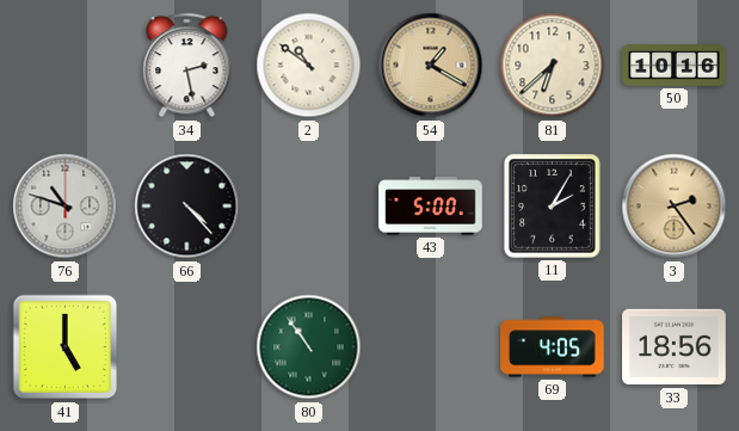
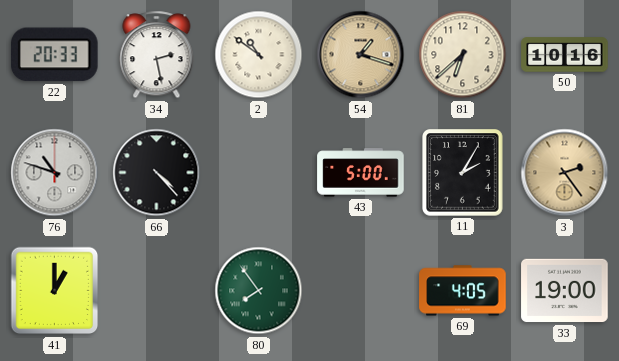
22: none -> 20:33
54: 1:20 -> 1:18
41: 5:00 -> 1:00
80: 10:54 -> 7:54
33: 18:56 -> 19:00
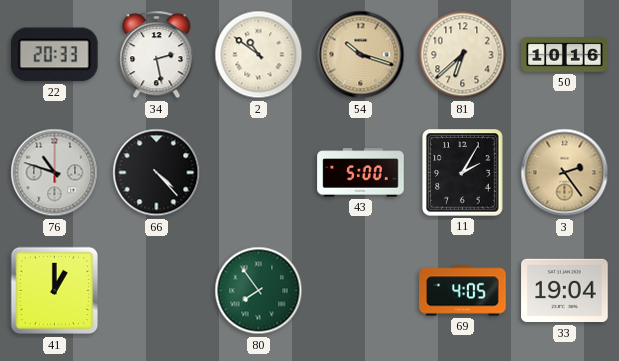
54: 1:18 -> 10:18
33: 19:00 -> 19:04
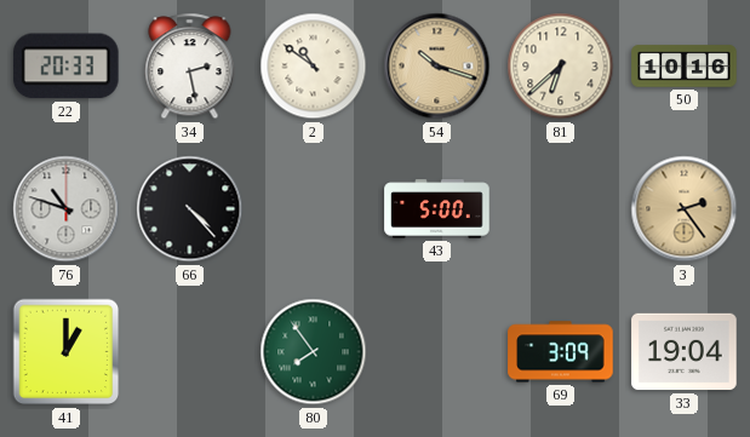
11: 2:05 -> none
69: 4:05 -> 3:09
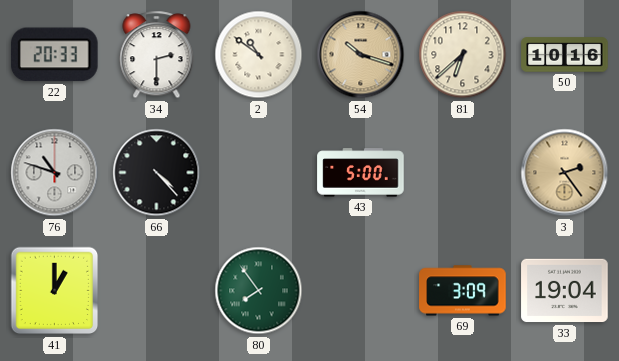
34: 2:28 -> 2:30
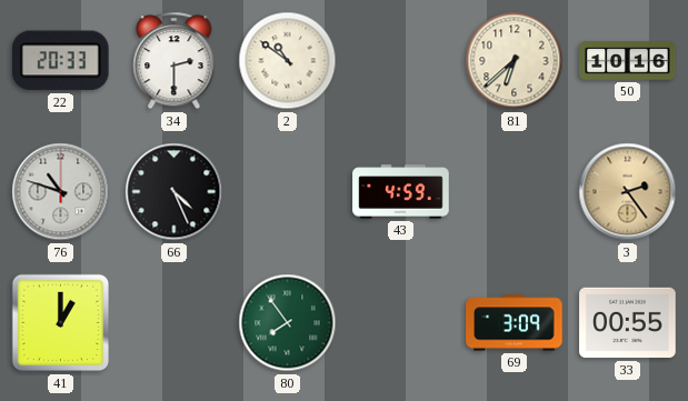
54: 10:18 -> none
66: 4:23 -> 4:26
43: 5:00 -> 4:59
33: 19:04 -> 00:55
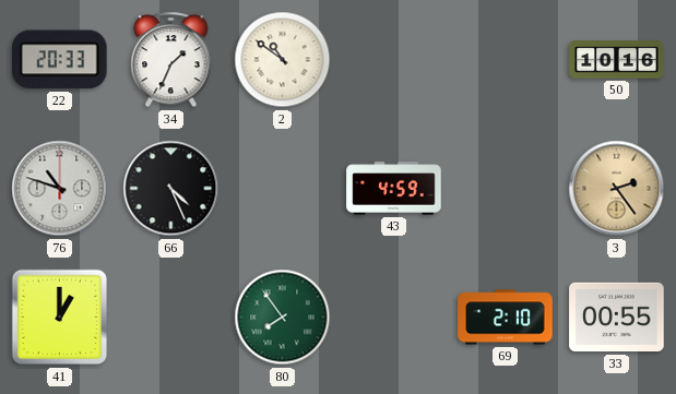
34: 2:30 -> 1:34
81: 6:38 -> none
69: 3:09 -> 2:10
